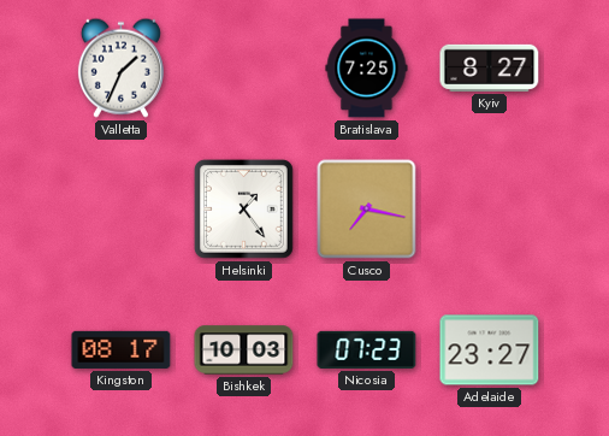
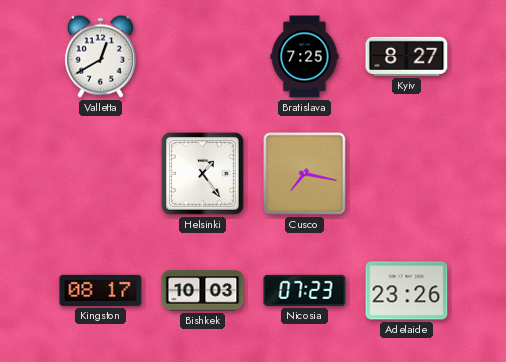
Valletta: 1:34 -> 12:40
Adelaide: 23:27 -> 23:26
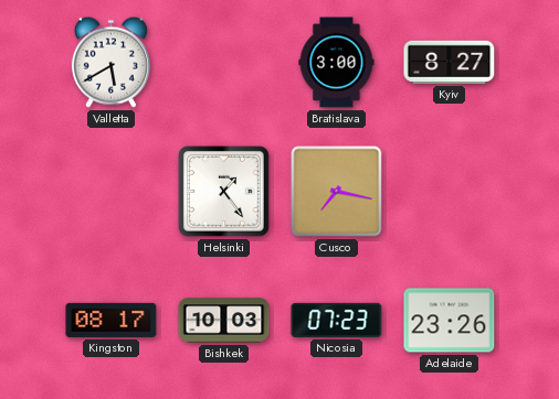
Valletta: 12:40 -> 5:40
Bratislava: 7:25 -> 3:00
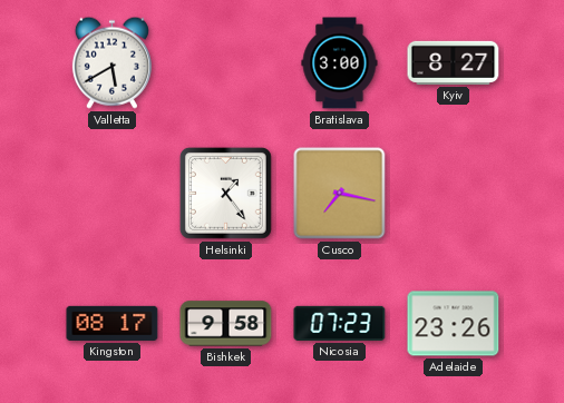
Bishkek: 10:03 -> 9:58
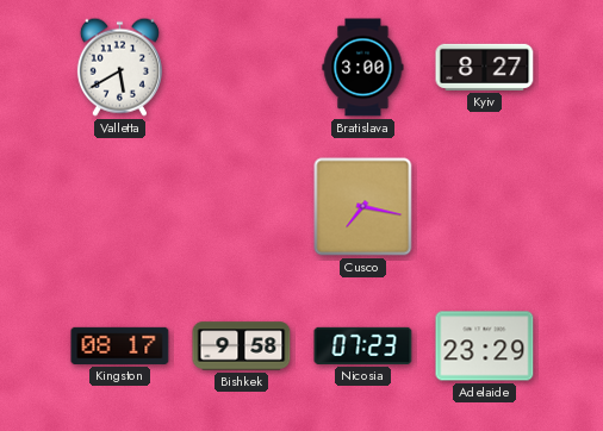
Helsinki: 1:24 -> none
Adelaide: 23:26 -> 23:29
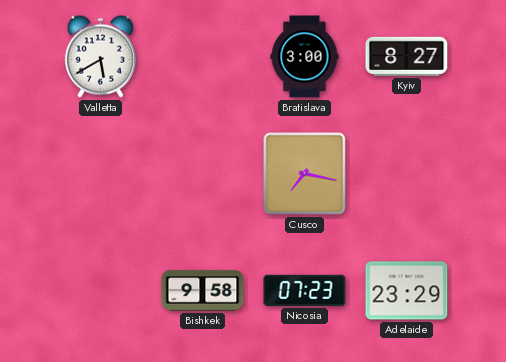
Kingston: 08:17 -> none
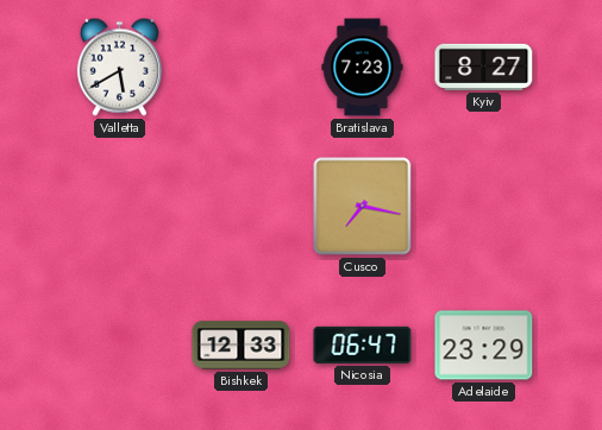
Bratislava: 3:00 -> 7:23
Bishkek: 9:58 -> 12:33
Nicosia: 07:23 -> 06:47
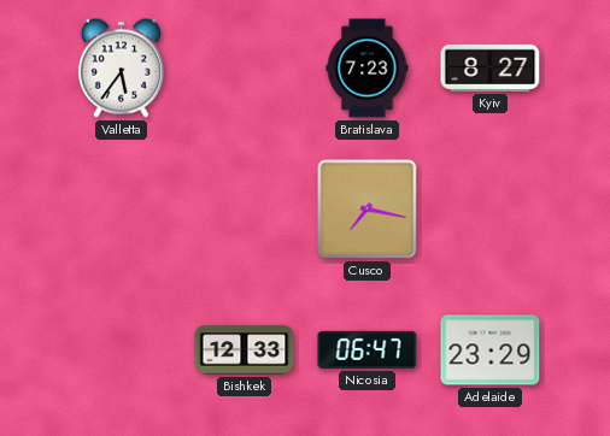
Valletta: 5:40 -> 5:36
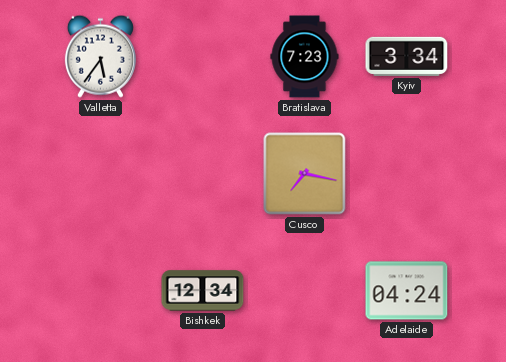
Kyiv: 8:27 -> 3:34
Bishkek: 12:33 -> 12:34
Nicosia: 06:47 -> none
Adelaide: 23:29 -> 04:24
